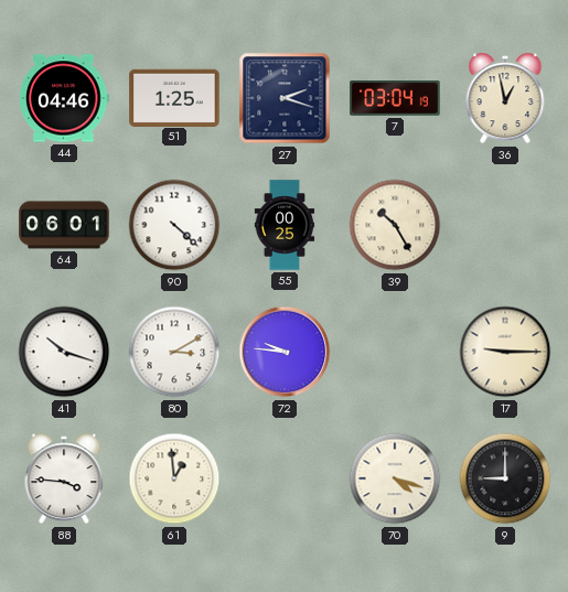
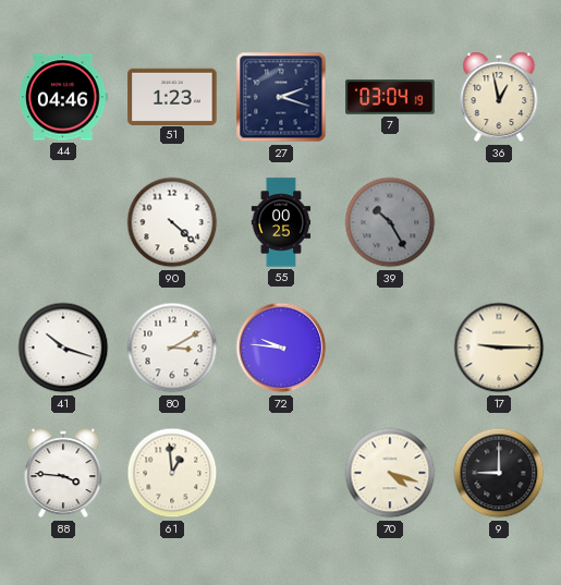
51: 1:25 -> 1:23
64: 06:01 -> none
39 dial: cream -> grey
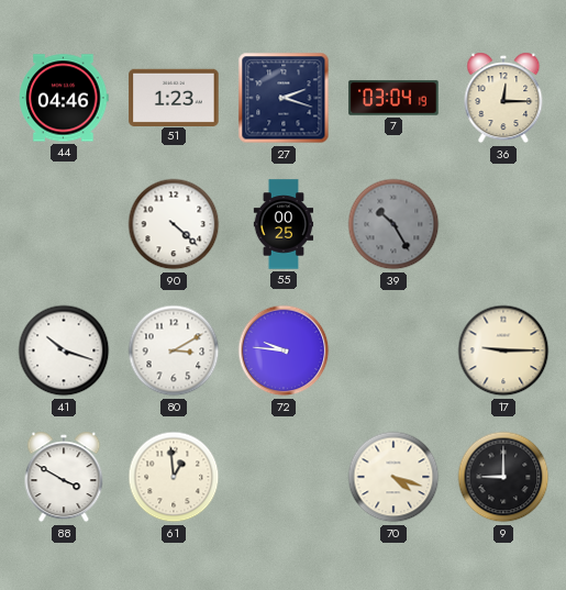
36: 12:58 -> 12:15
88: 3:46 -> 3:50
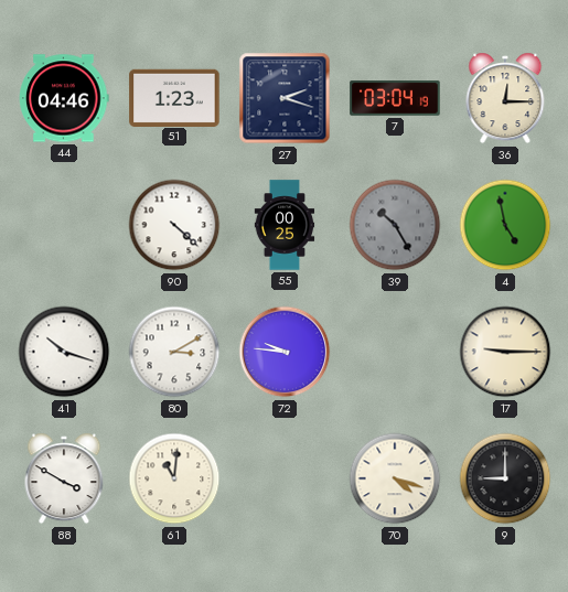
4: none -> 4:58
61: 12:59 -> 11:01
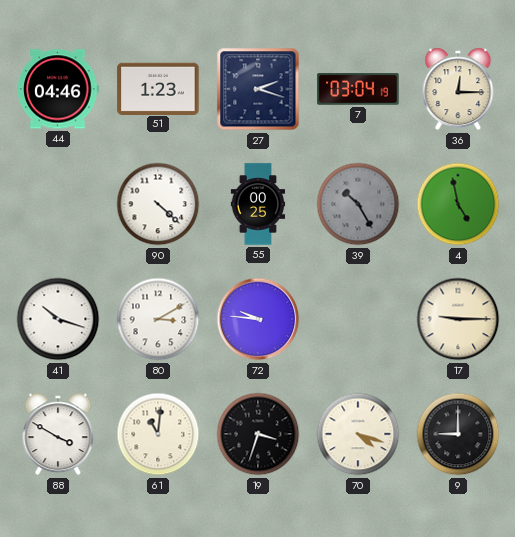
19: none -> 3:33
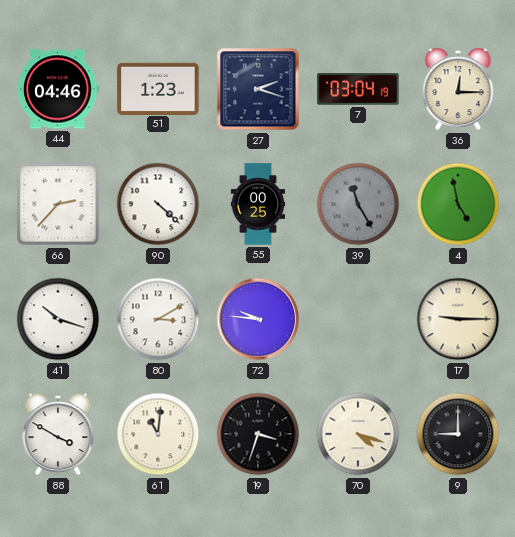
66: none -> 2:37
39: 10:25 -> 11:25
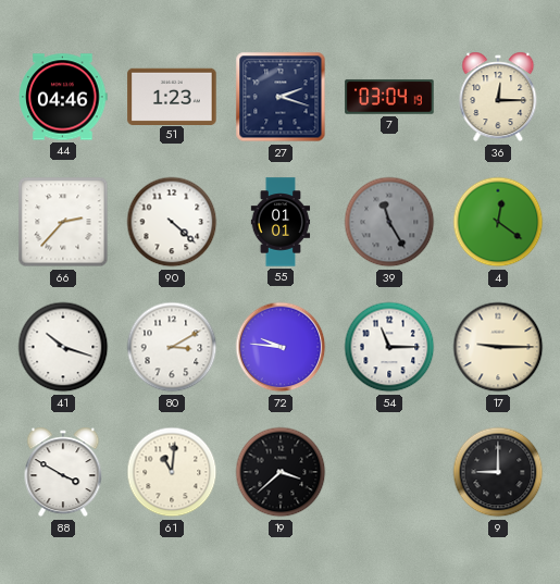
55: 00:25 -> 01:01
4: 4:58 -> 12:21
54: none -> 11:15
19: 3:33 -> 3:38
70: 4:18 -> none
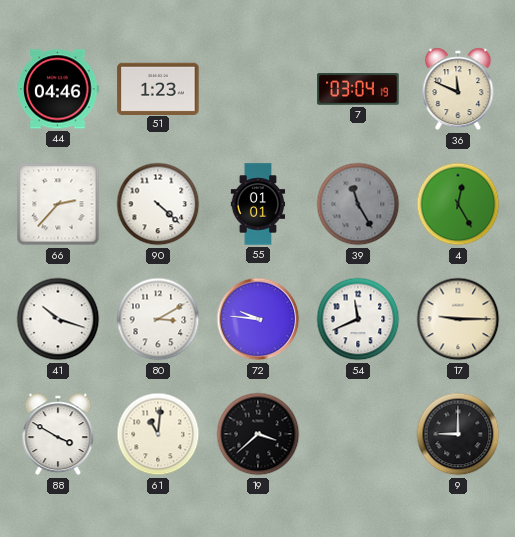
27: 2:18 -> none
36: 12:15 -> 11:49
4: 12:21 -> 12:25
54: 11:15 -> 11:41
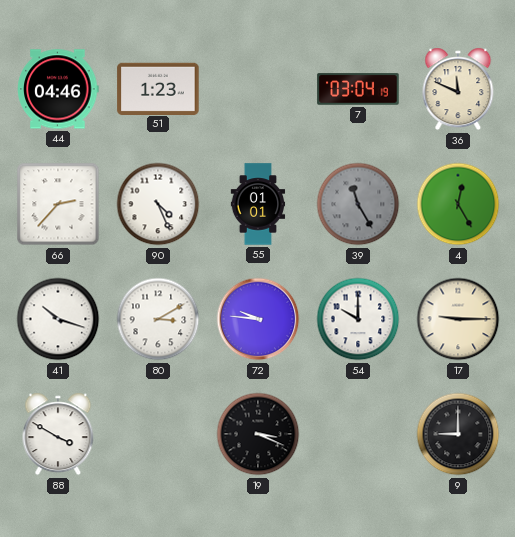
90: 4:22 -> 4:26
54: 11:41 -> 10:00
61: 11:01 -> none
19: 3:38 -> 3:19
